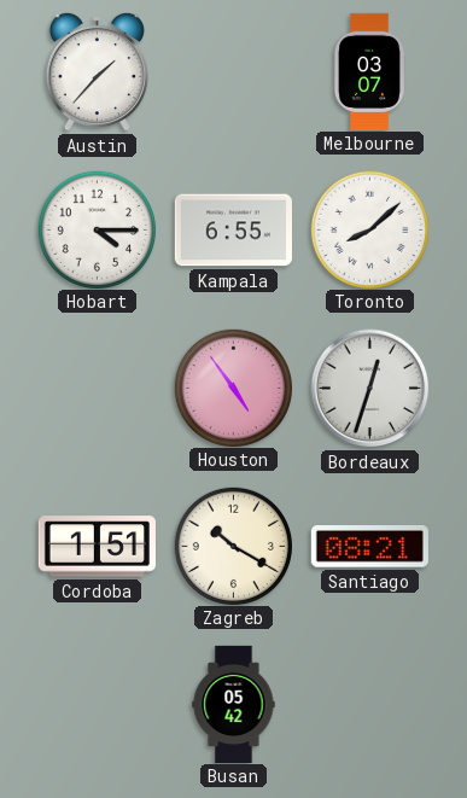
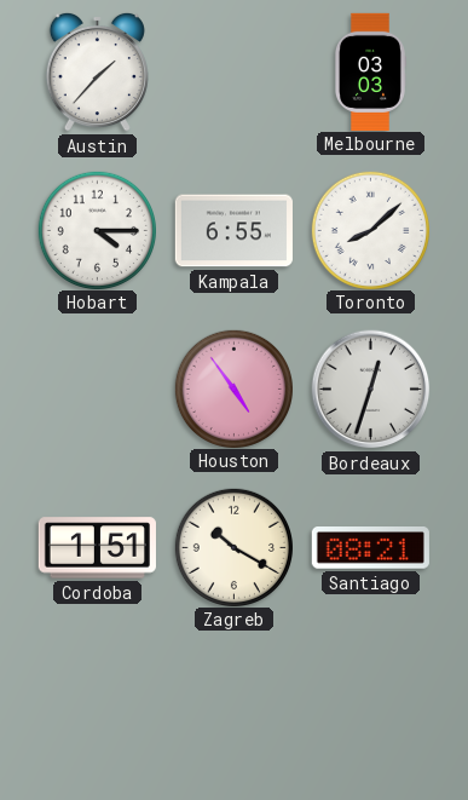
Melbourne: 03:07 -> 03:03
Busan: 05:42 -> none
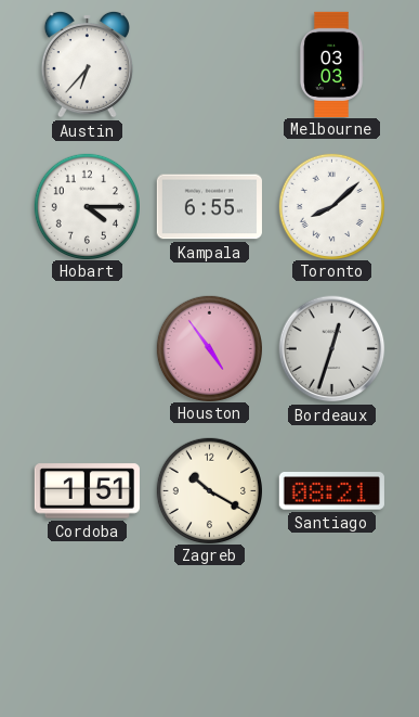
Austin: 1:37 -> 6:37
